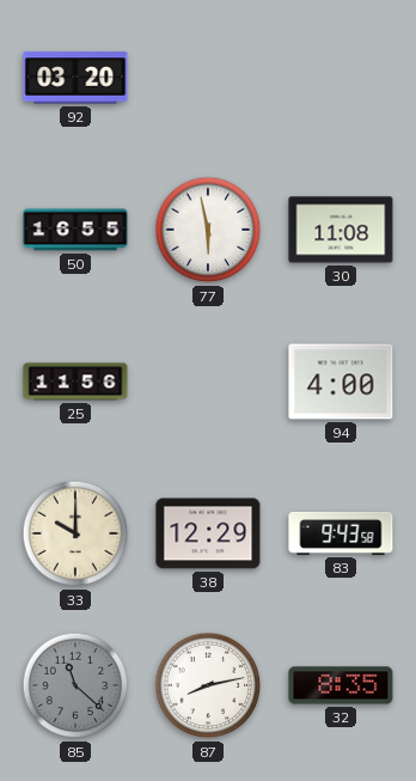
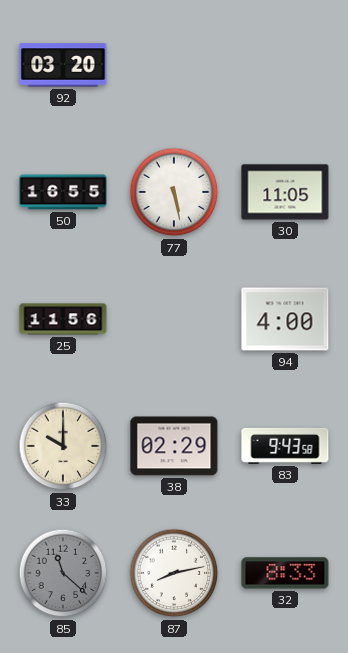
77: 5:58 -> 5:28
30: 11:08 -> 11:05
38: 12:29 -> 02:29
32: 8:35 -> 8:33
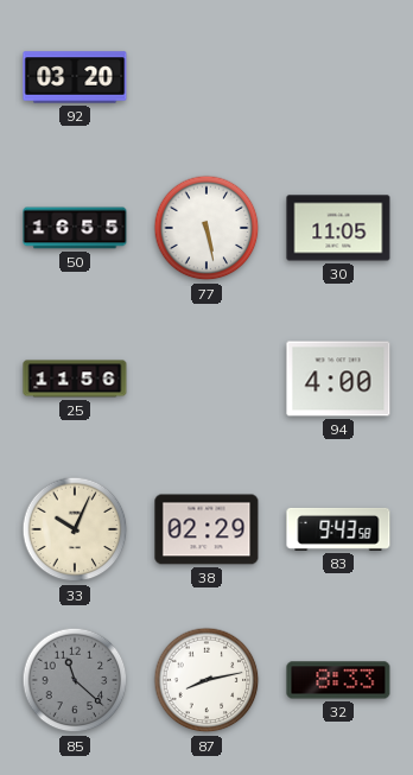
33: 10:00 -> 10:04
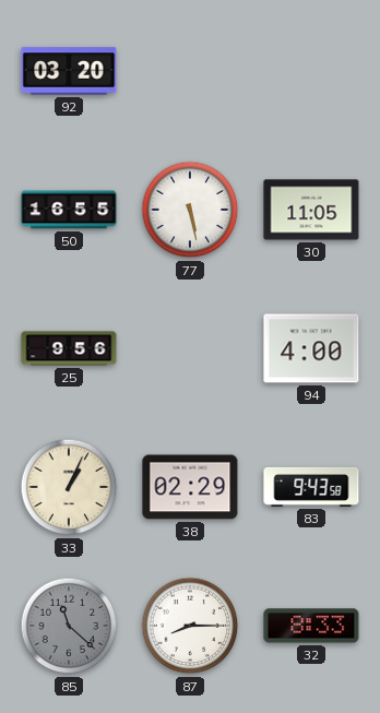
25: 11:56 -> 9:56
33: 10:04 -> 1:04
87: 8:13 -> 8:15
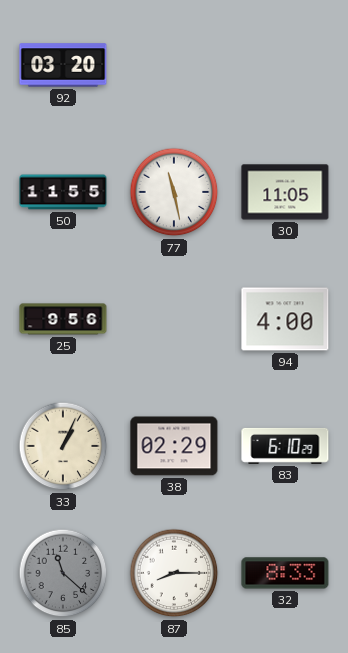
50: 16:55 -> 11:55
77: 5:28 -> 11:28
83: 9:43 -> 6:10
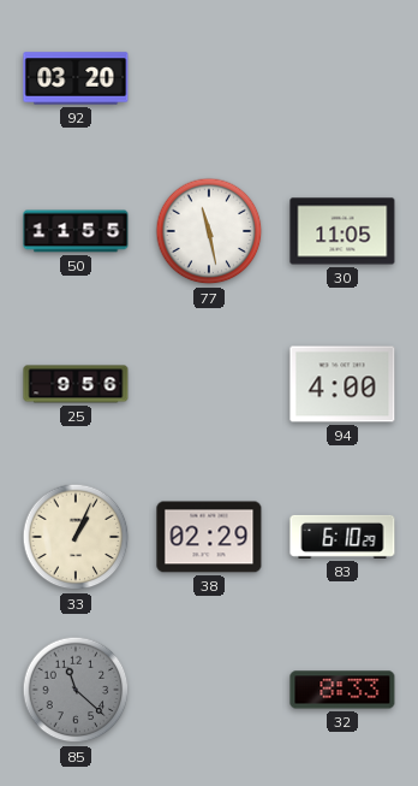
87: 8:15 -> none
